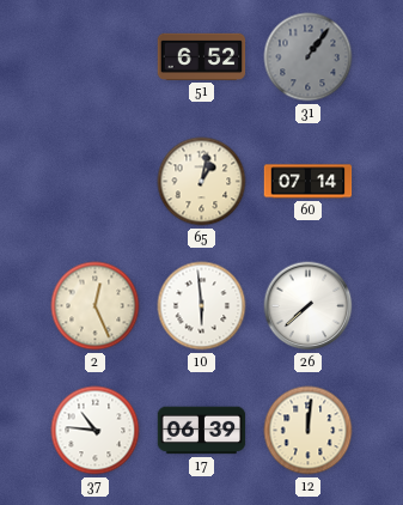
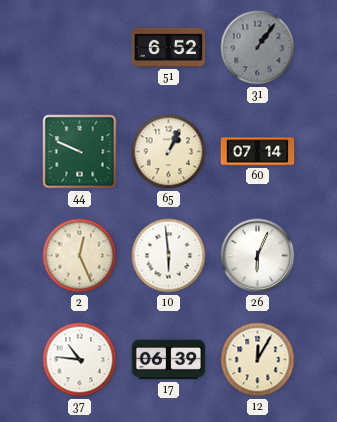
44: none -> 9:49
65: 1:02 -> 1:04
26: 7:38 -> 6:04
12: 12:01 -> 12:05
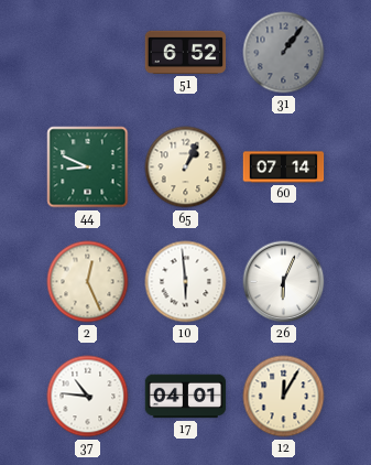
44: 9:49 -> 8:49
17: 06:39 -> 04:01
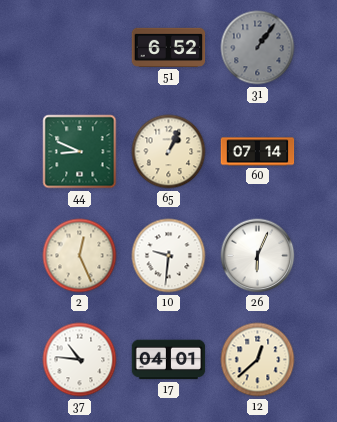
10: 5:59 -> 9:31
12: 12:05 -> 12:38
